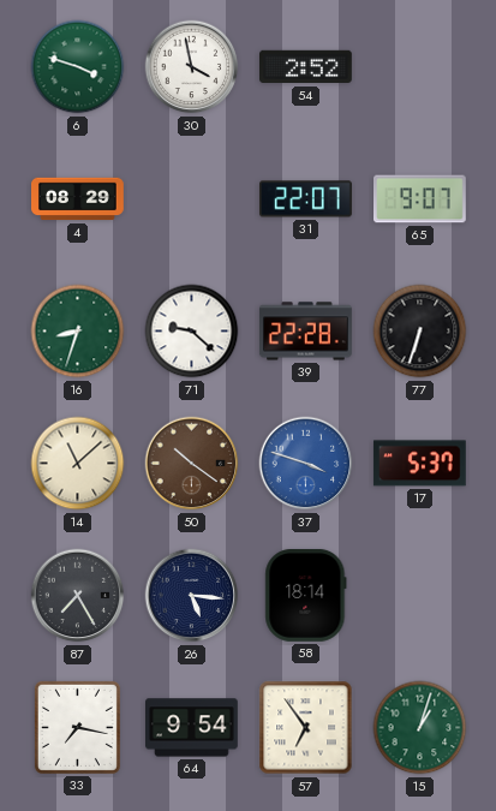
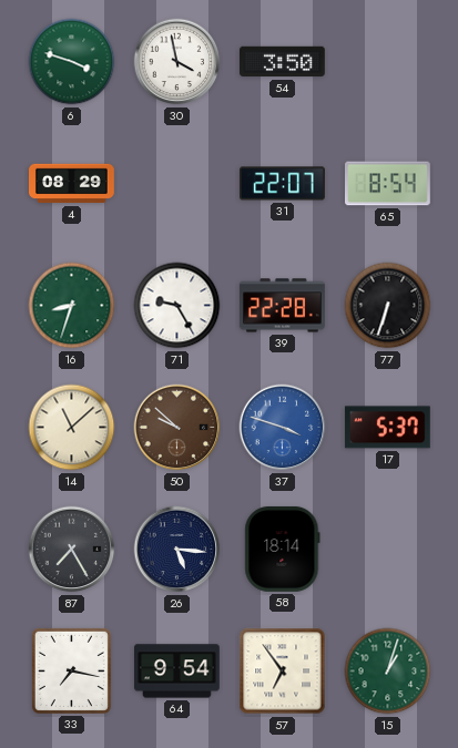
54: 2:52 -> 3:50
65: 9:07 -> 8:54
71: 9:22 -> 9:25
50: 10:21 -> 9:52
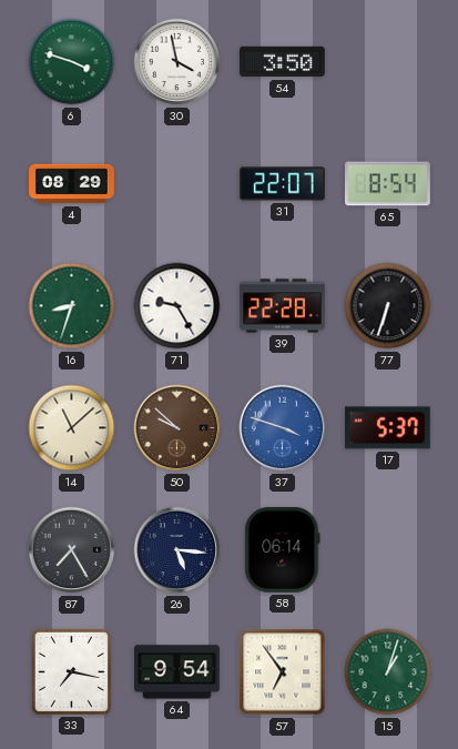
58: 18:14 -> 06:14
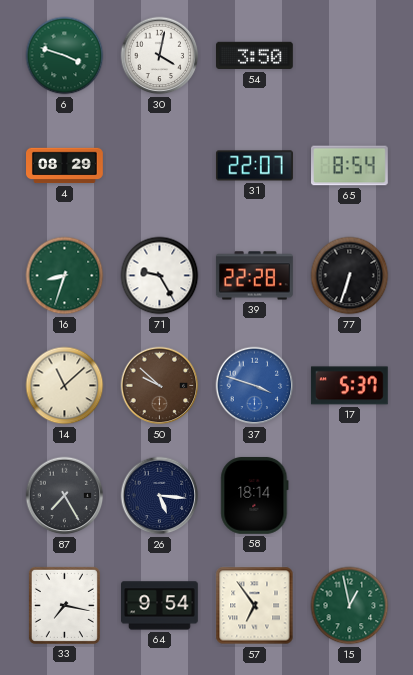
30: 3:58 -> 4:02
58: 06:14 -> 18:14
15: 1:03 -> 12:58
